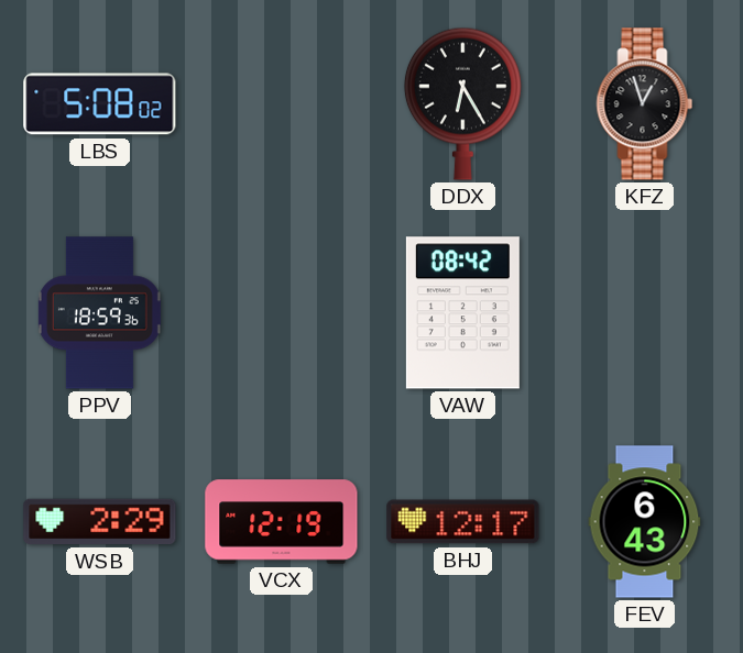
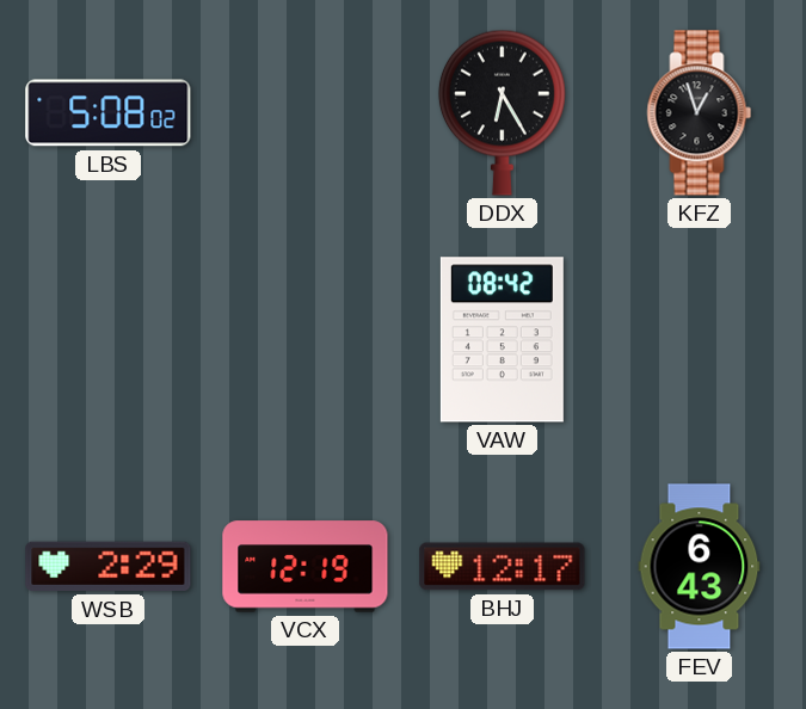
PPV: 18:59 -> none
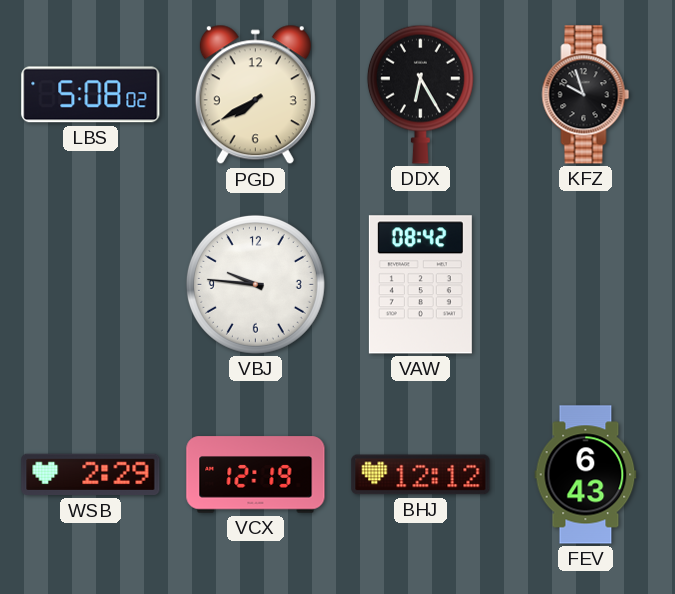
PGD: none -> 7:40
KFZ: 12:57 -> 9:57
VBJ: none -> 9:46
BHJ: 12:17 -> 12:12
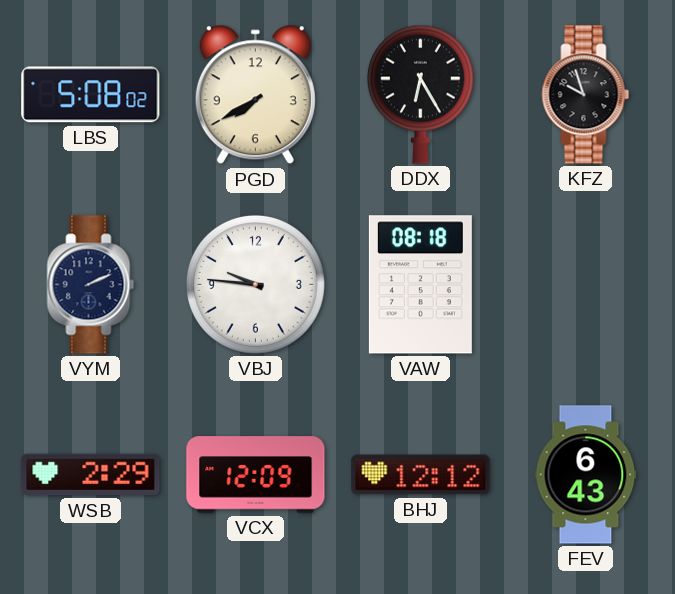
VYM: none -> 2:11
VAW: 08:42 -> 08:18
VCX: 12:19 -> 12:09
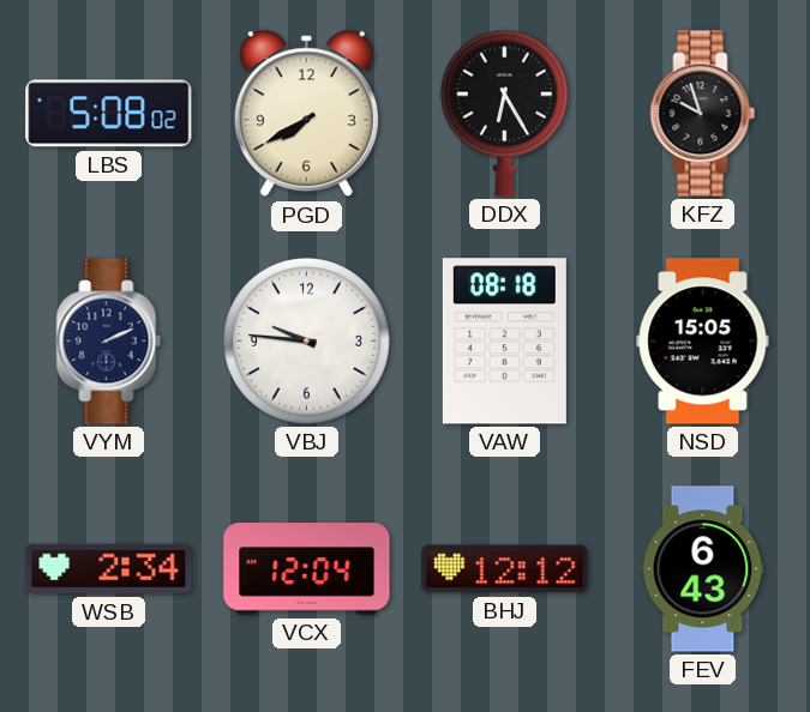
NSD: none -> 15:05
WSB: 2:29 -> 2:34
VCX: 12:09 -> 12:04
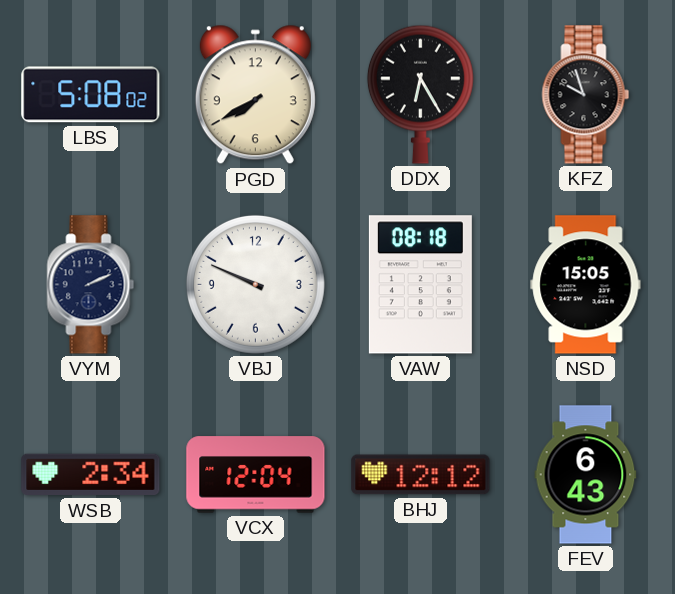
VBJ: 9:46 -> 9:49
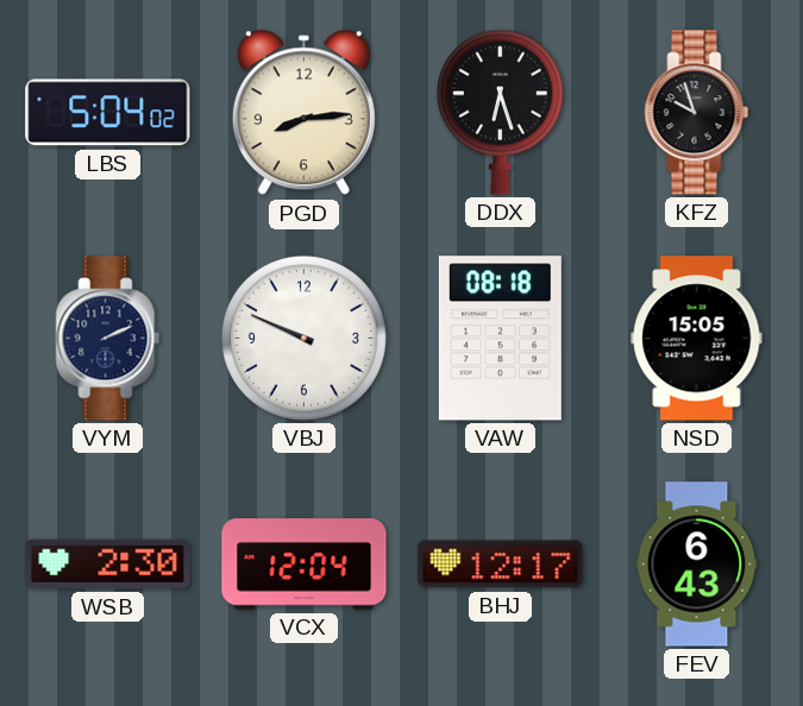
LBS: 5:08 -> 5:04
PGD: 7:40 -> 8:14
DDX: 6:25 -> 6:27
WSB: 2:34 -> 2:30
BHJ: 12:12 -> 12:17
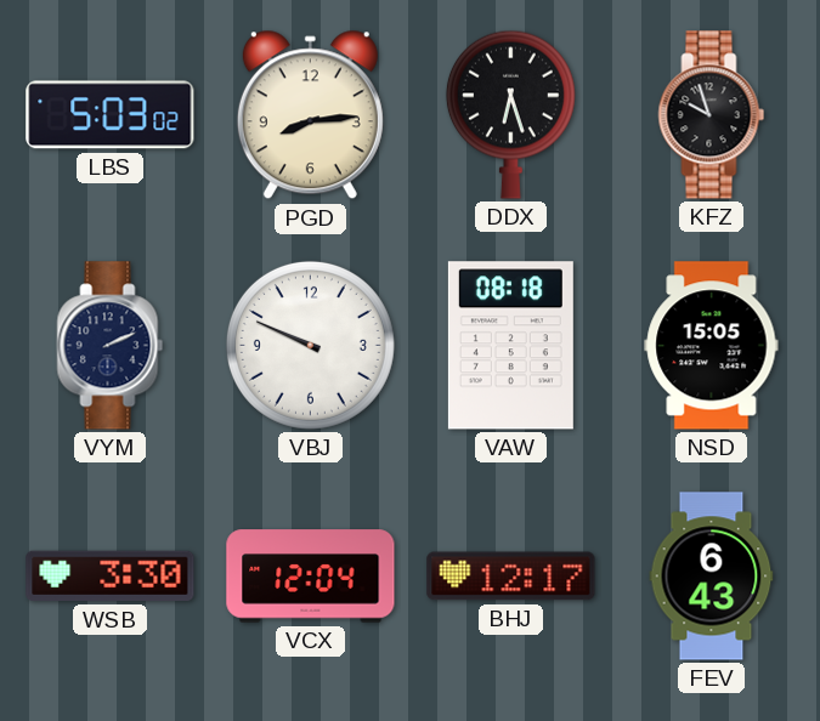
LBS: 5:04 -> 5:03
WSB: 2:30 -> 3:30
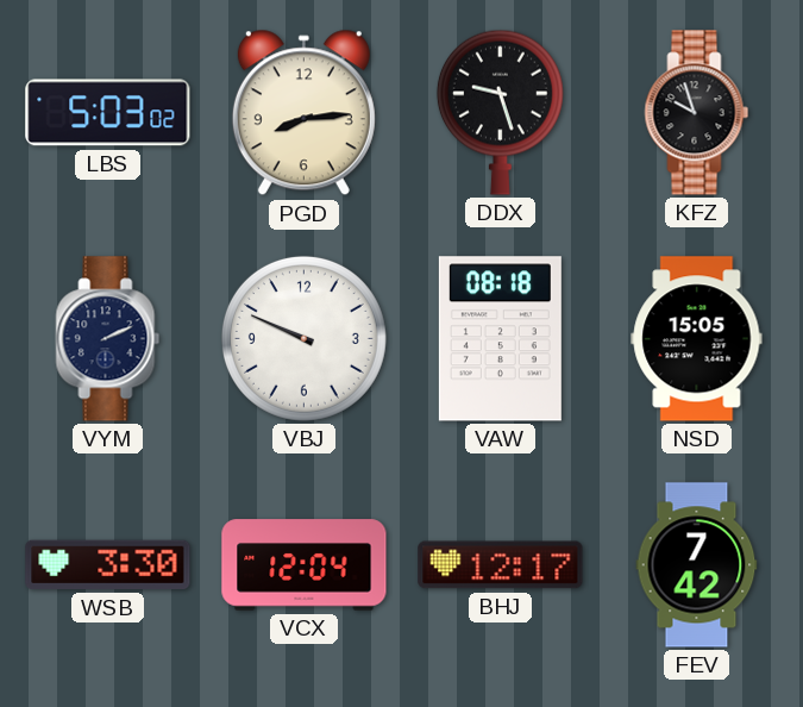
DDX: 6:27 -> 9:27
FEV: 6:43 -> 7:42
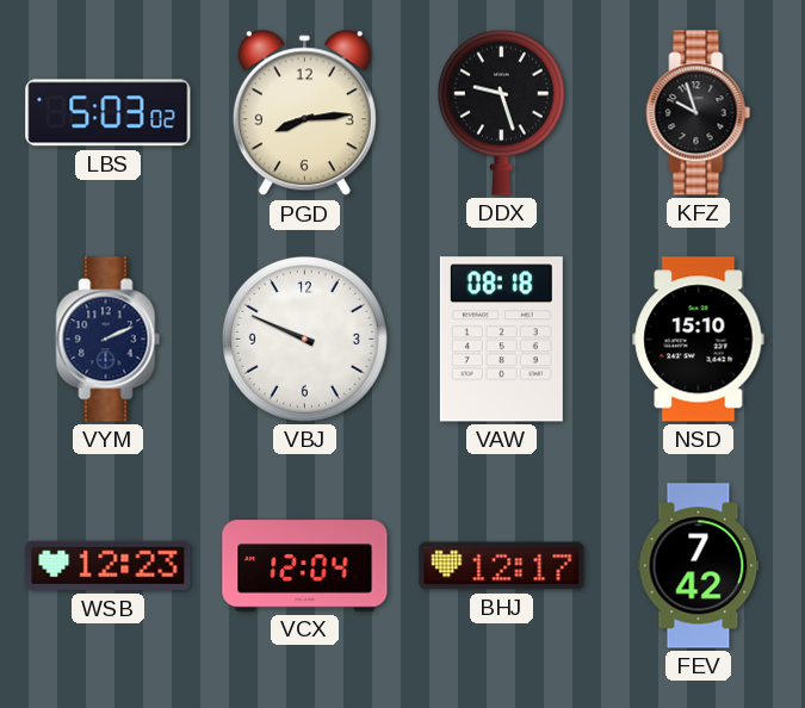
NSD: 15:05 -> 15:10
WSB: 3:30 -> 12:23
